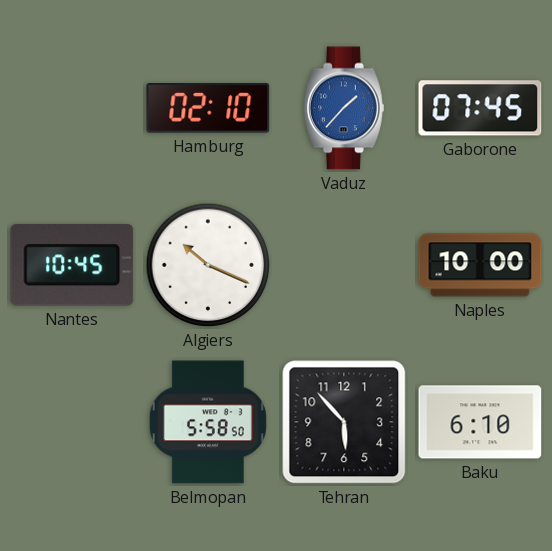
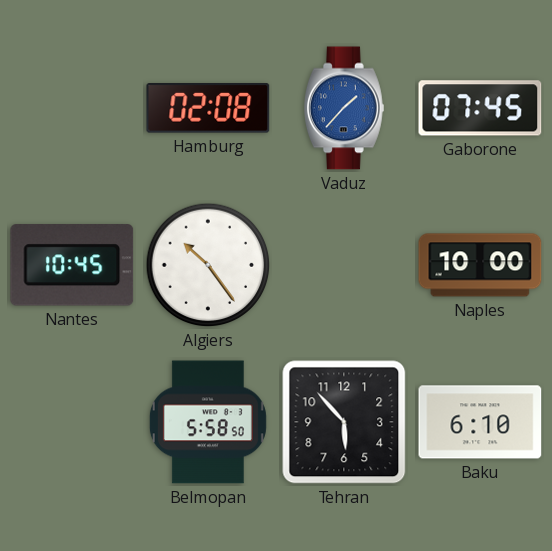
Hamburg: 02:10 -> 02:08
Algiers: 10:19 -> 10:24
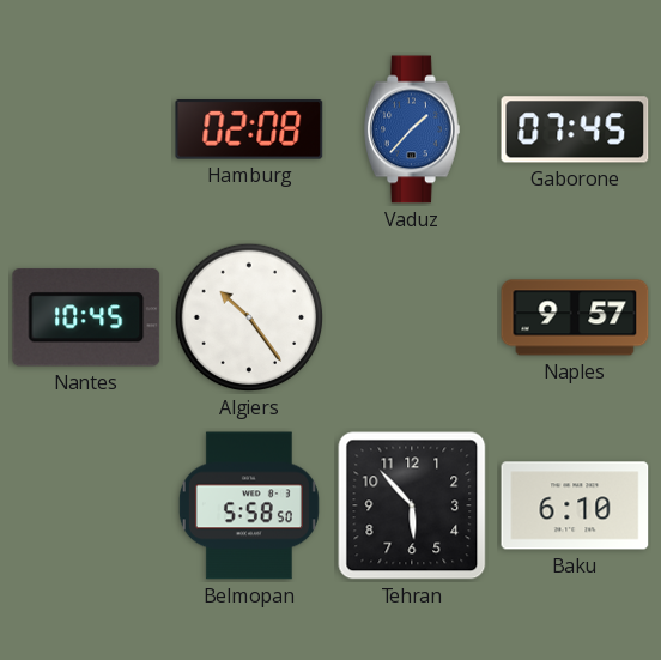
Naples: 10:00 -> 9:57
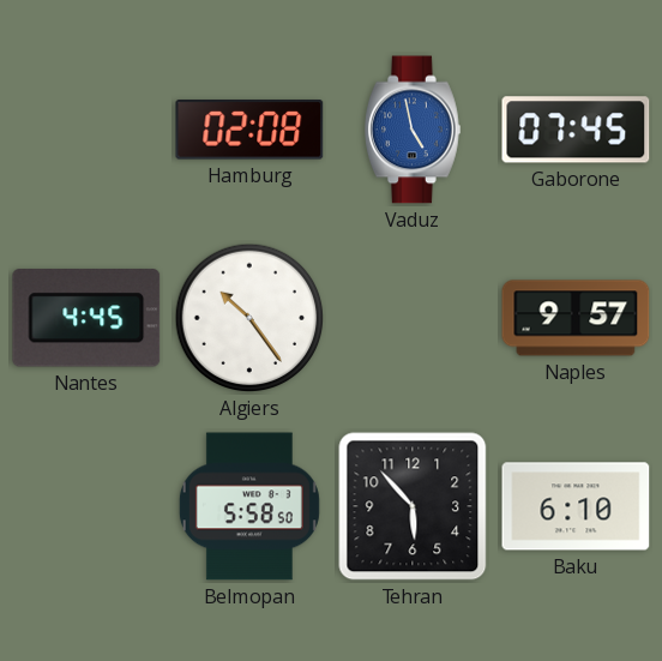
Vaduz: 1:37 -> 4:58
Nantes: 10:45 -> 4:45
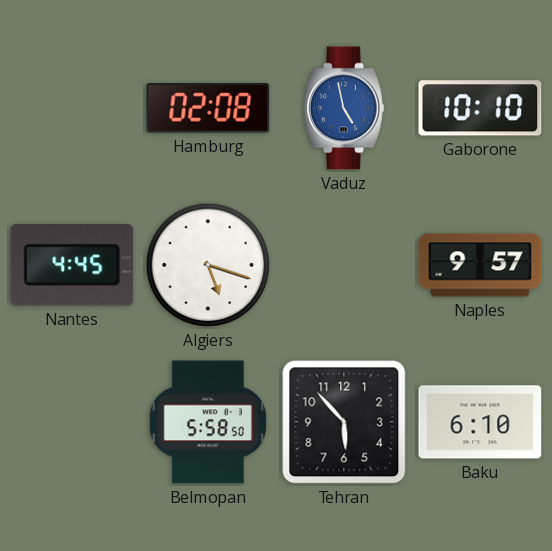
Gaborone: 07:45 -> 10:10
Algiers: 10:24 -> 5:18
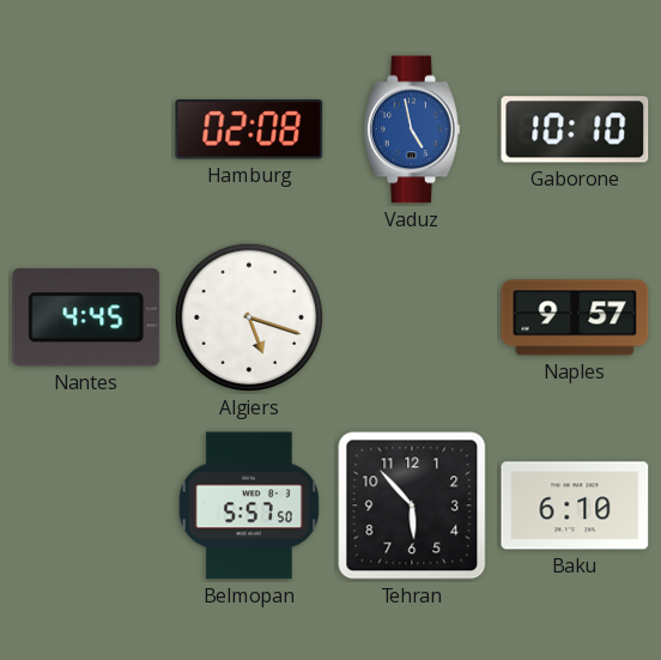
Belmopan: 5:58 -> 5:57
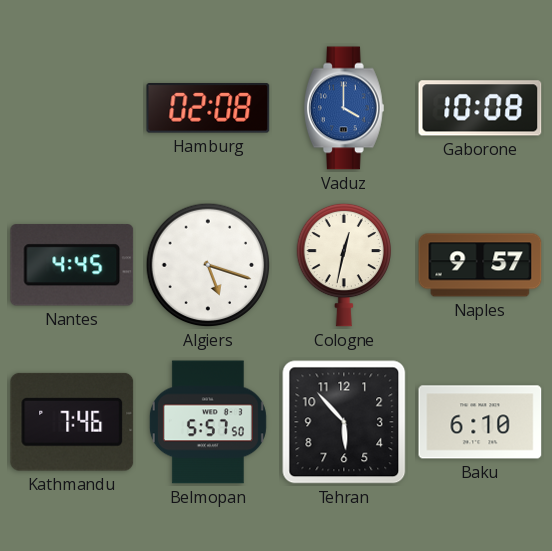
Vaduz: 4:58 -> 4:00
Gaborone: 10:10 -> 10:08
Cologne: none -> 12:32
Kathmandu: none -> 7:46
